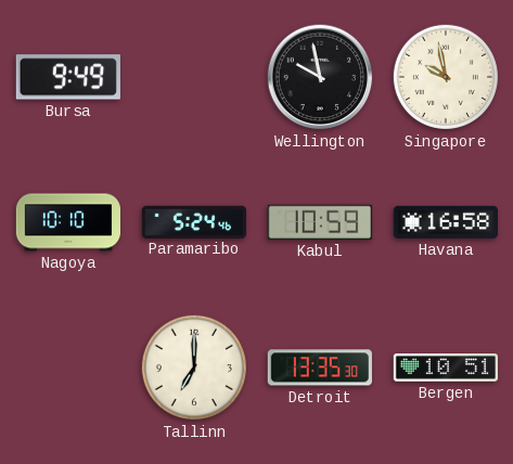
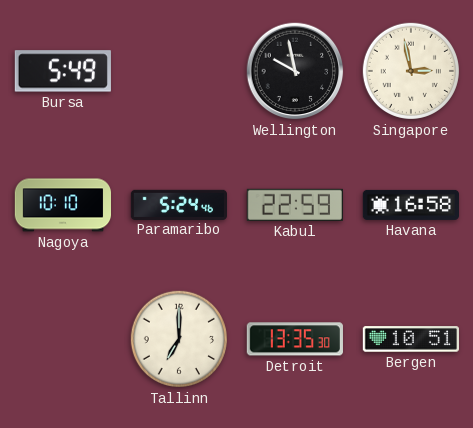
Bursa: 9:49 -> 5:49
Singapore: 9:58 -> 2:58
Kabul: 10:59 -> 22:59
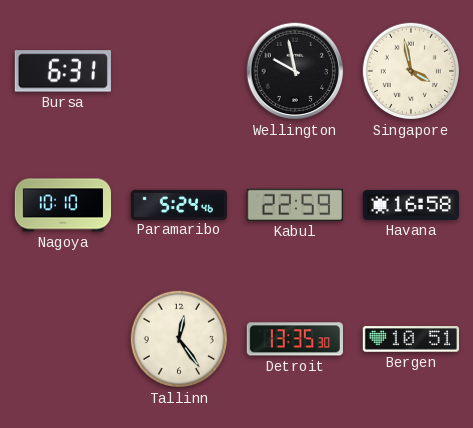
Bursa: 5:49 -> 6:31
Singapore: 2:58 -> 3:58
Tallinn: 7:00 -> 12:24
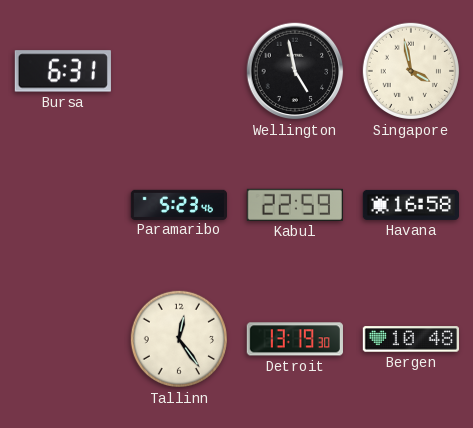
Wellington: 9:58 -> 4:58
Nagoya: 10:10 -> none
Paramaribo: 5:24 -> 5:23
Detroit: 13:35 -> 13:19
Bergen: 10:51 -> 10:48
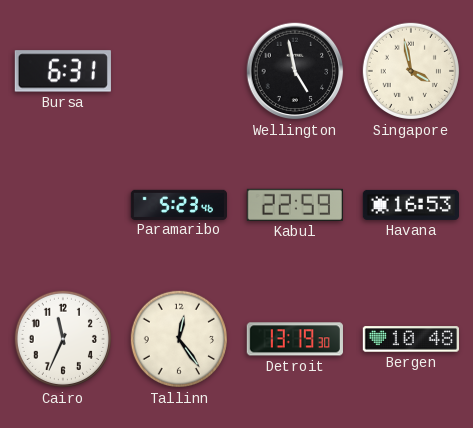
Havana: 16:58 -> 16:53
Cairo: none -> 11:34
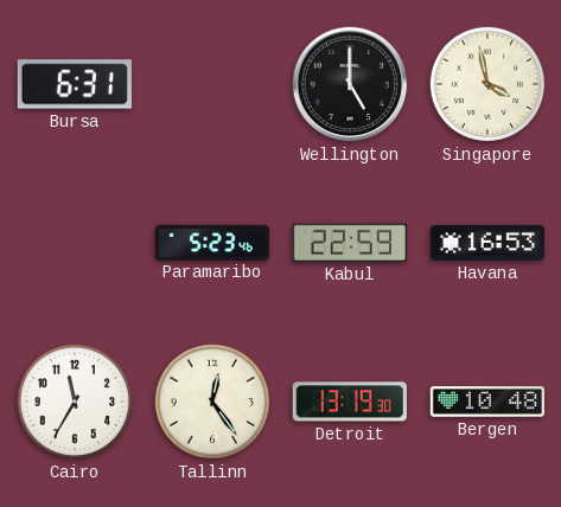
Wellington: 4:58 -> 5:00
Cairo: 11:34 -> 11:35
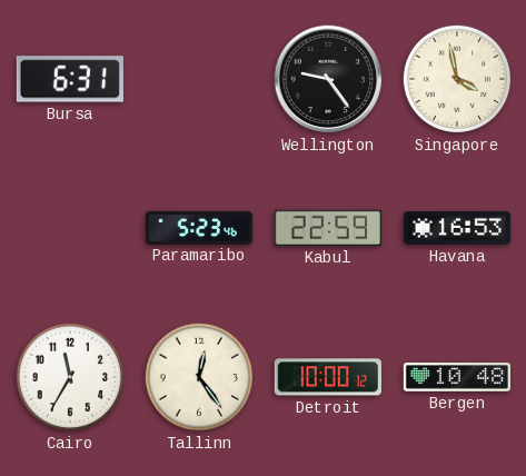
Wellington: 5:00 -> 9:24
Detroit: 13:19 -> 10:00
